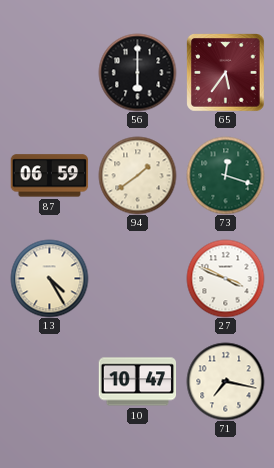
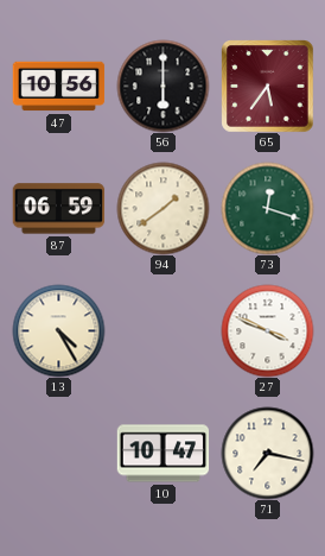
47: none -> 10:56
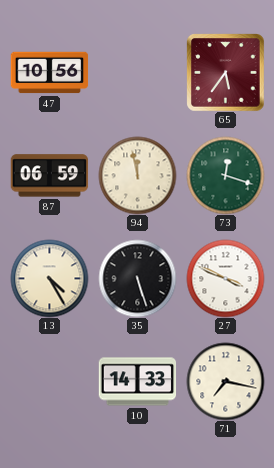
56: 6:00 -> none
94: 1:39 -> 11:58
35: none -> 5:27
10: 10:47 -> 14:33
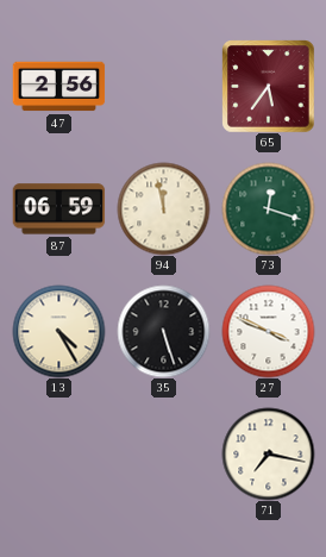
47: 10:56 -> 2:56
10: 14:33 -> none
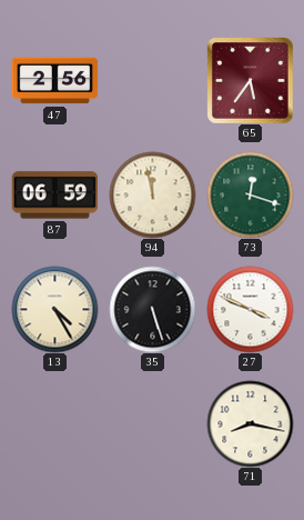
71: 7:17 -> 8:17
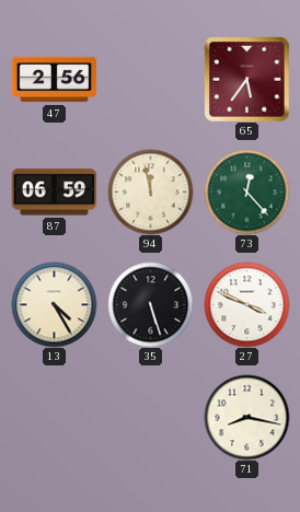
73: 12:18 -> 12:23
